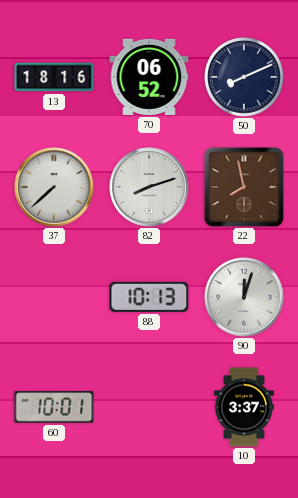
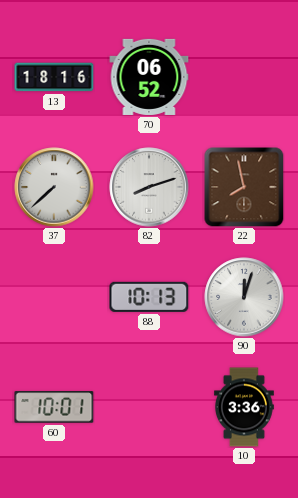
50: 8:11 -> none
10: 3:37 -> 3:36
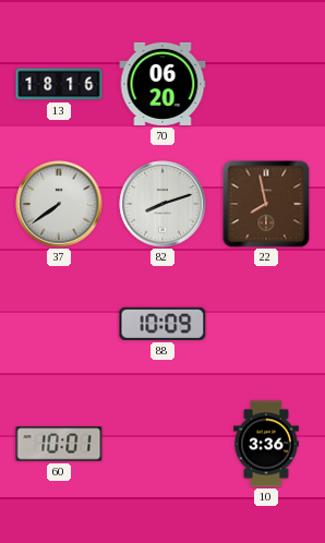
70: 06:52 -> 06:20
37: 7:38 -> 7:39
88: 10:13 -> 10:09
90: 12:03 -> none
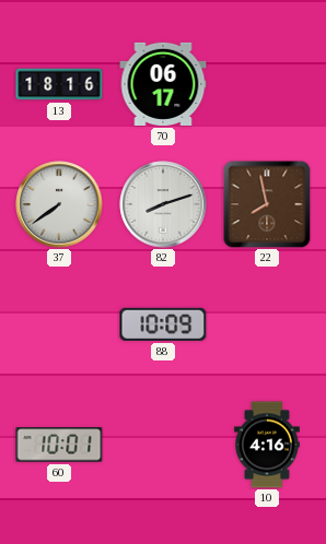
70: 06:20 -> 06:17
10: 3:36 -> 4:16
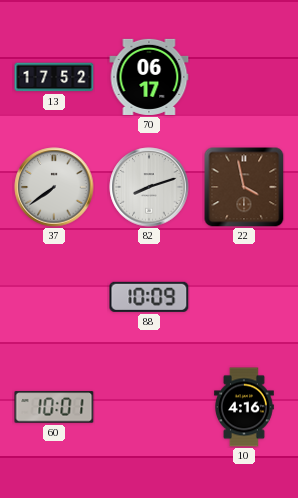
13: 18:16 -> 17:52
22: 7:58 -> 3:58
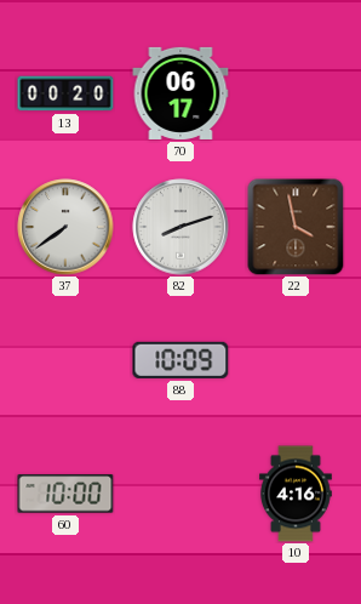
13: 17:52 -> 00:20
60: 10:01 -> 10:00
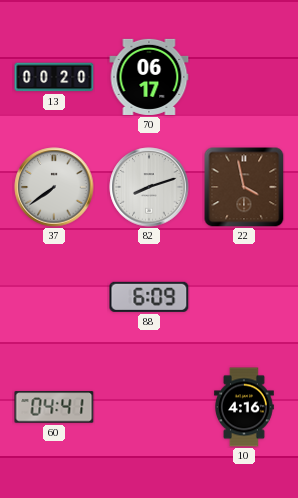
88: 10:09 -> 6:09
60: 10:00 -> 04:41
